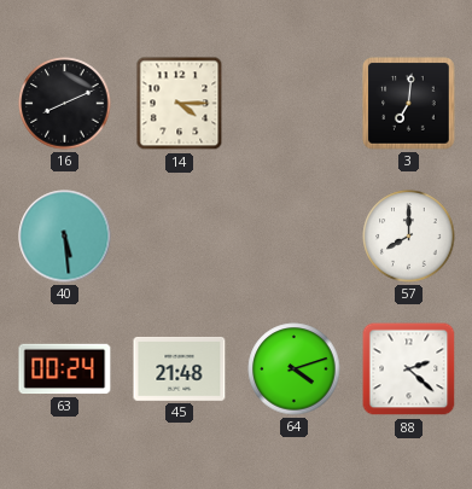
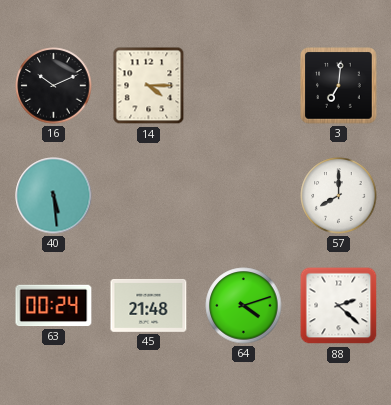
16: 8:11 -> 10:11
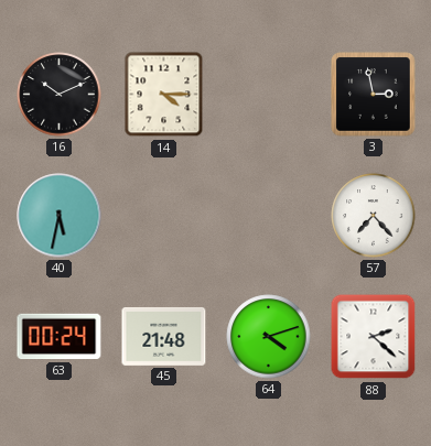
3: 7:01 -> 2:58
40: 5:29 -> 5:32
57: 8:00 -> 7:23
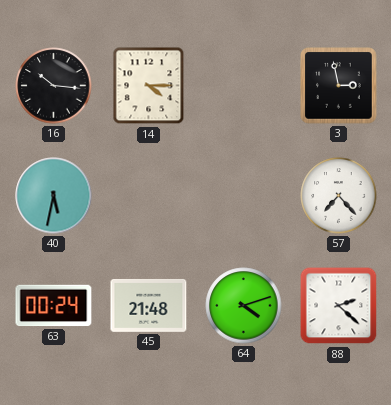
16: 10:11 -> 10:16
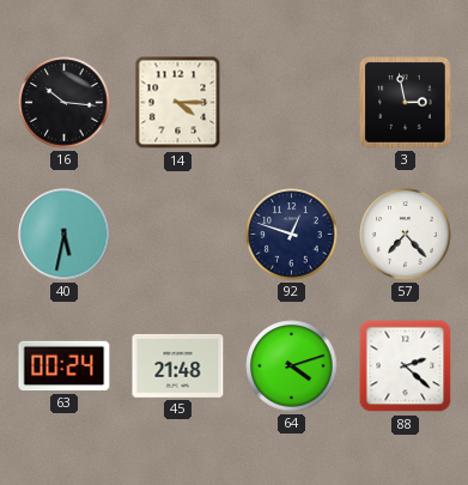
92: none -> 12:48
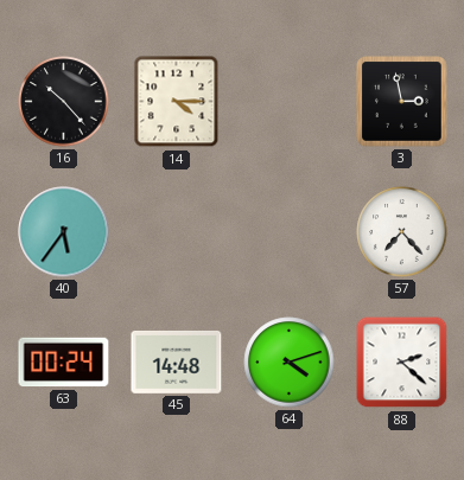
16: 10:16 -> 10:23
40: 5:32 -> 5:36
92: 12:48 -> none
45: 21:48 -> 14:48
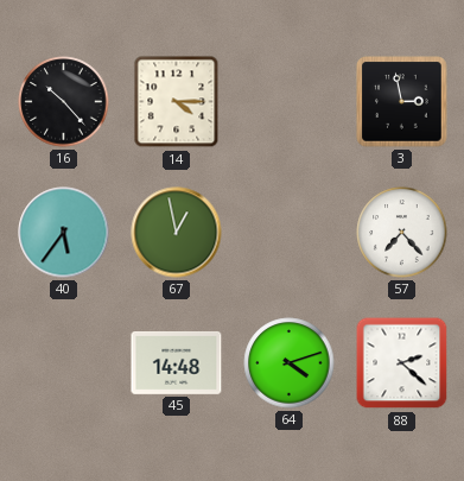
67: none -> 12:58
63: 00:24 -> none
